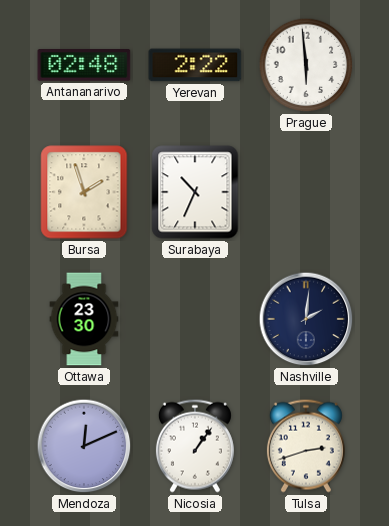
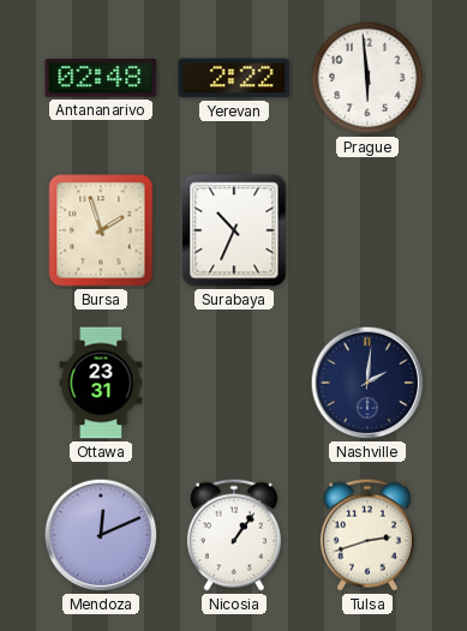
Ottawa: 23:30 -> 23:31
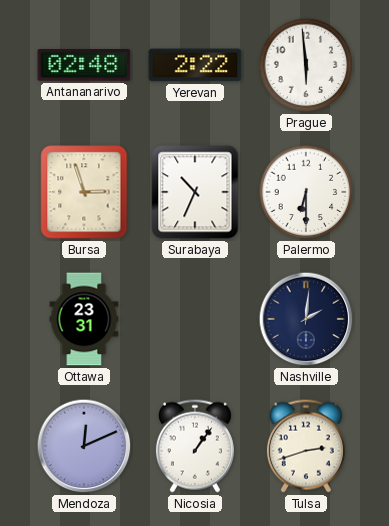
Bursa: 1:57 -> 2:57
Palermo: none -> 6:30
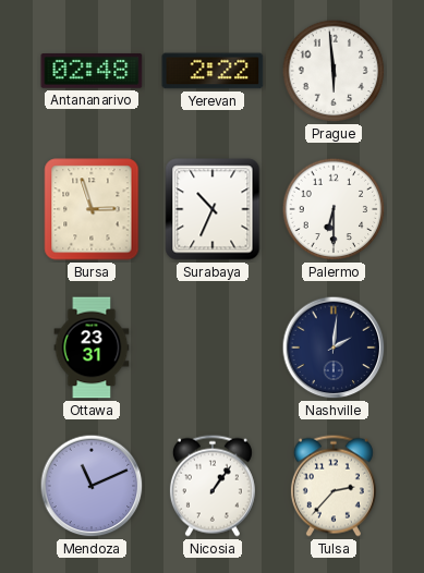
Mendoza: 12:11 -> 11:11
Tulsa: 2:42 -> 2:37
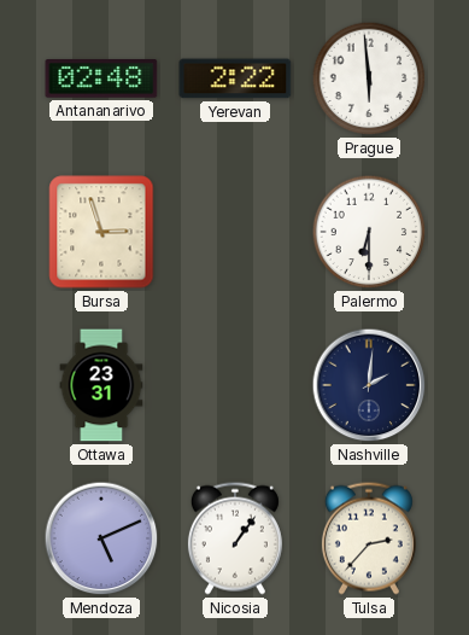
Surabaya: 10:34 -> none
Mendoza: 11:11 -> 5:11
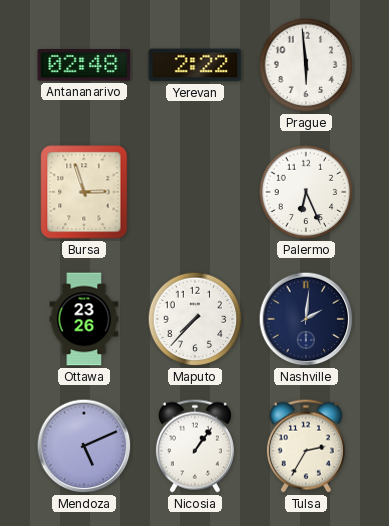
Palermo: 6:30 -> 6:26
Ottawa: 23:31 -> 23:26
Maputo: none -> 7:37
Tulsa: 2:37 -> 2:35
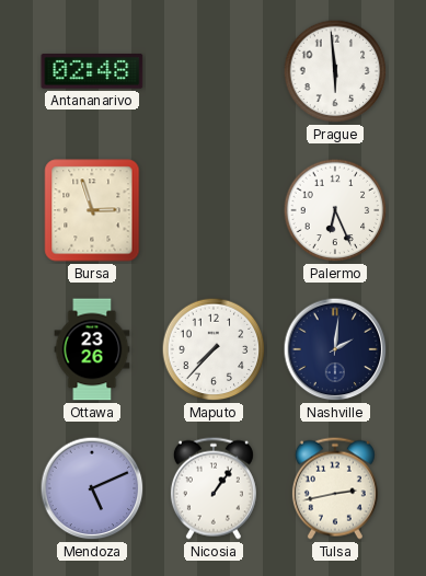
Yerevan: 2:22 -> none
Tulsa: 2:35 -> 2:43
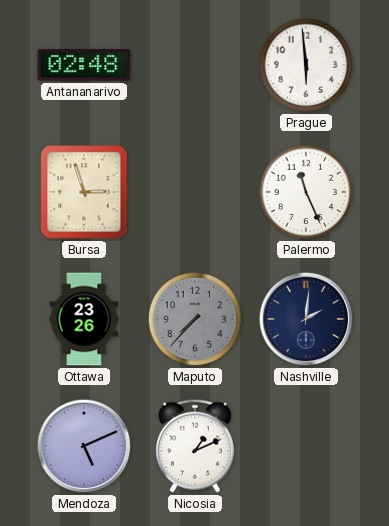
Palermo: 6:26 -> 11:26
Maputo dial: white -> grey
Nicosia: 1:06 -> 1:11
Tulsa: 2:43 -> none
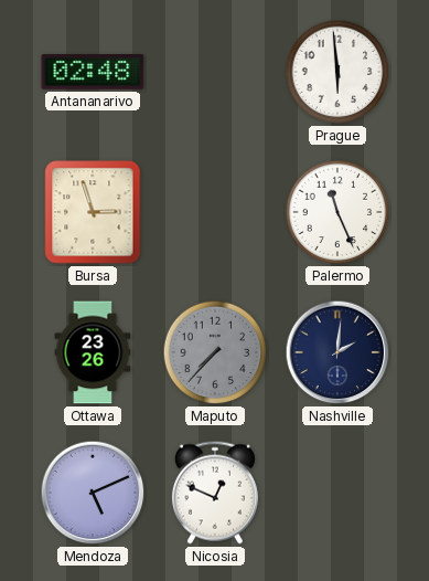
Nicosia: 1:11 -> 12:49
